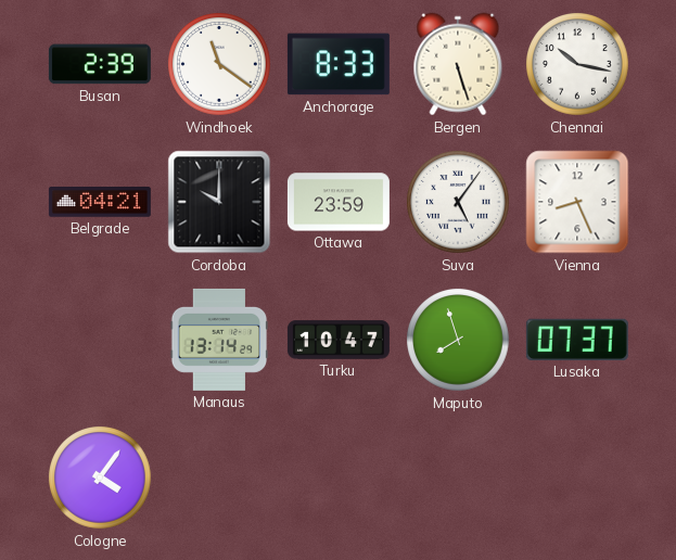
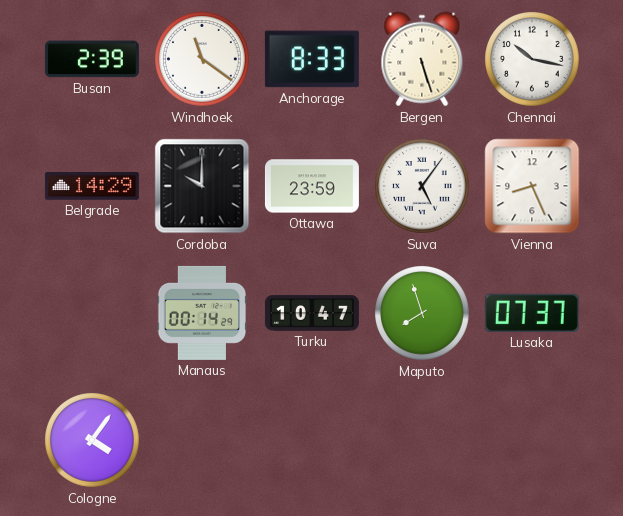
Belgrade: 04:21 -> 14:29
Manaus: 13:14 -> 00:14
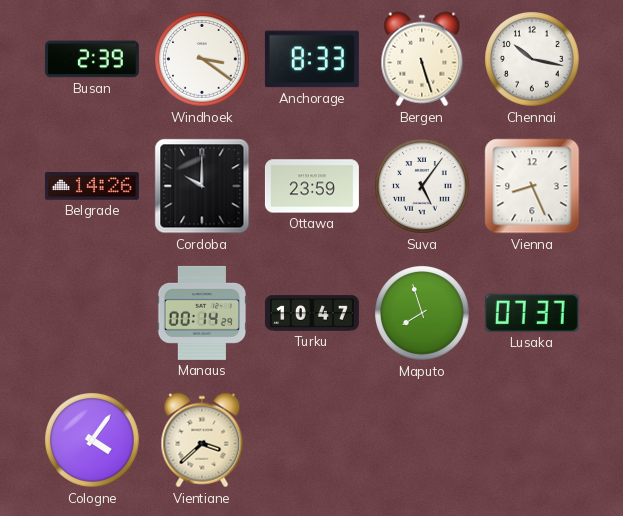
Windhoek: 11:21 -> 3:21
Belgrade: 14:29 -> 14:26
Vientiane: none -> 3:38
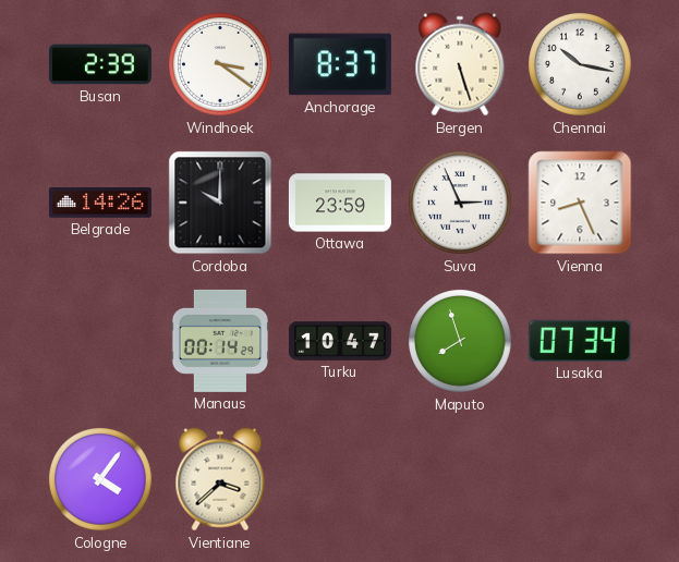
Anchorage: 8:33 -> 8:37
Suva: 5:06 -> 2:56
Lusaka: 07:37 -> 07:34
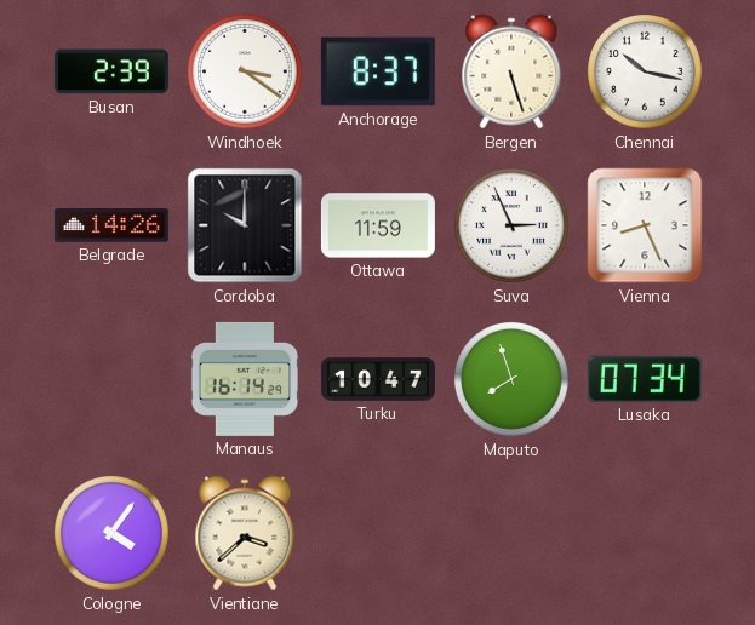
Ottawa: 23:59 -> 11:59
Manaus: 00:14 -> 16:14
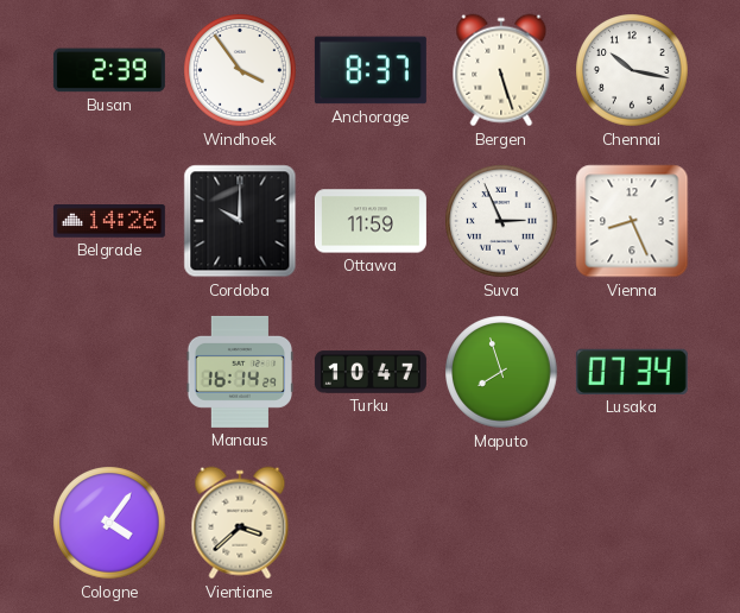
Windhoek: 3:21 -> 3:54
